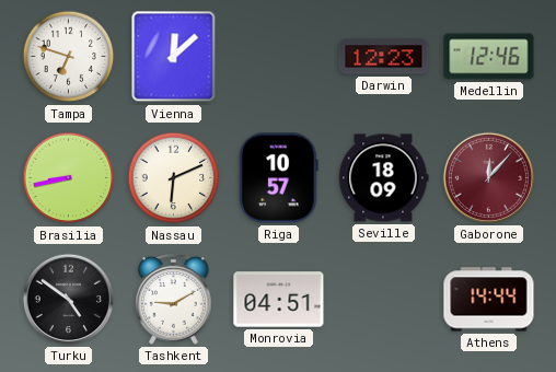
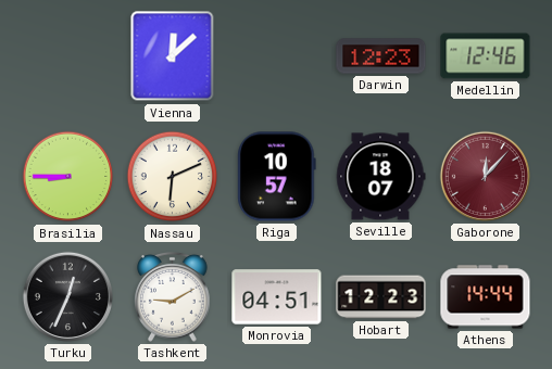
Tampa: 6:48 -> none
Brasilia: 8:43 -> 8:45
Seville: 18:09 -> 18:07
Turku: 4:51 -> 12:34
Hobart: none -> 12:23
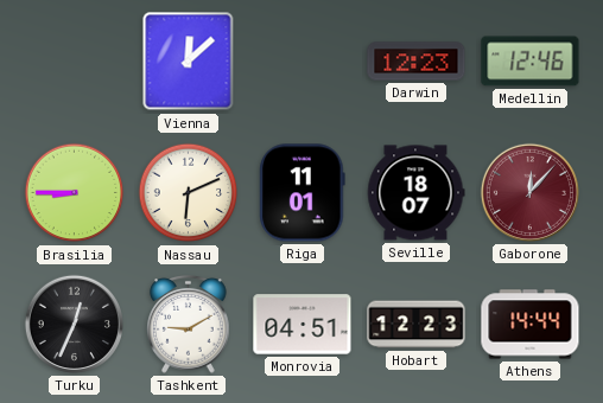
Riga: 10:57 -> 11:01
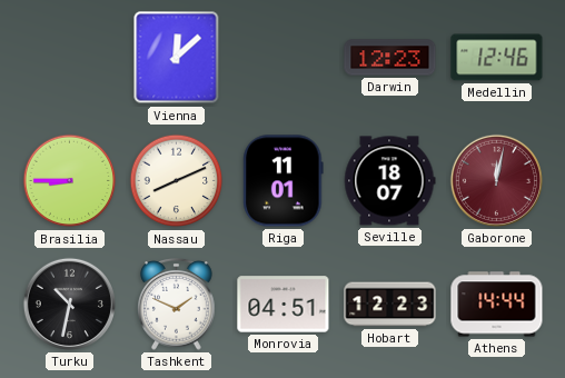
Nassau: 6:11 -> 8:11
Gaborone: 12:07 -> 12:02
Turku: 12:34 -> 10:32
Tashkent: 9:10 -> 1:49
